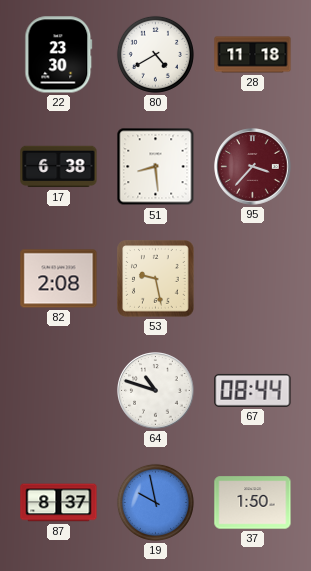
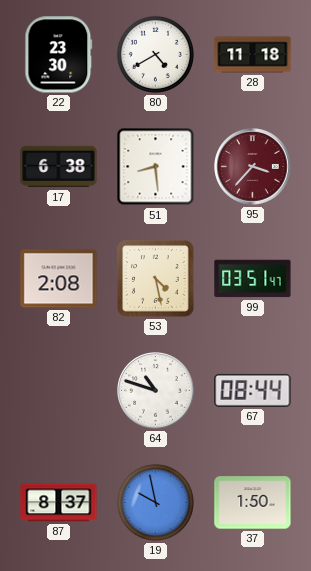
53: 9:28 -> 4:28
99: none -> 03:51
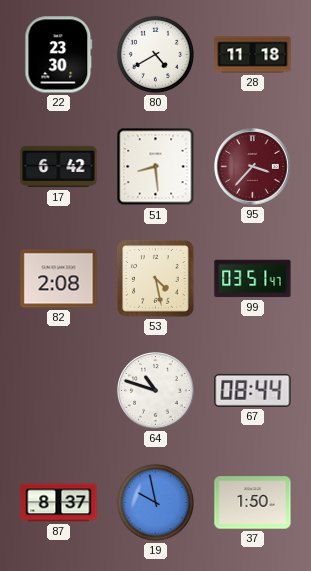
17: 6:38 -> 6:42
